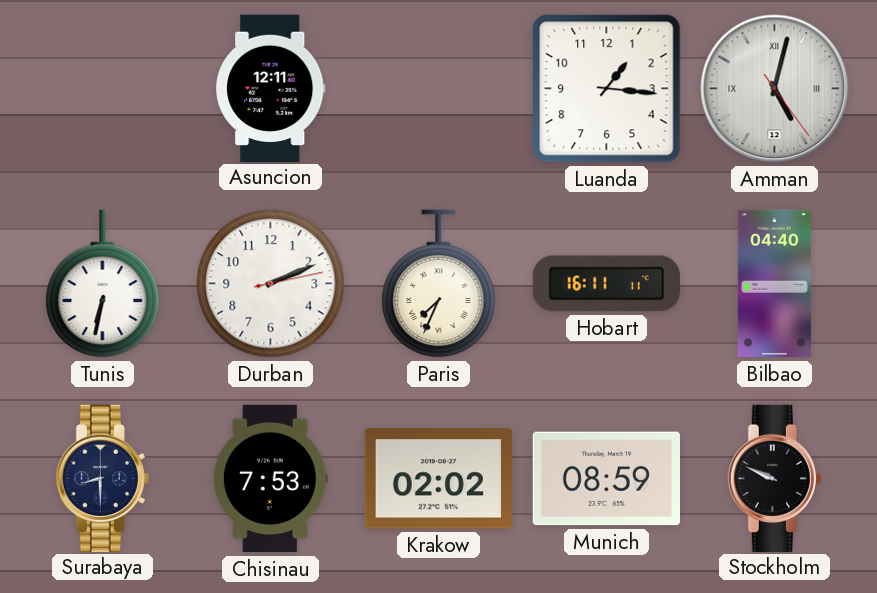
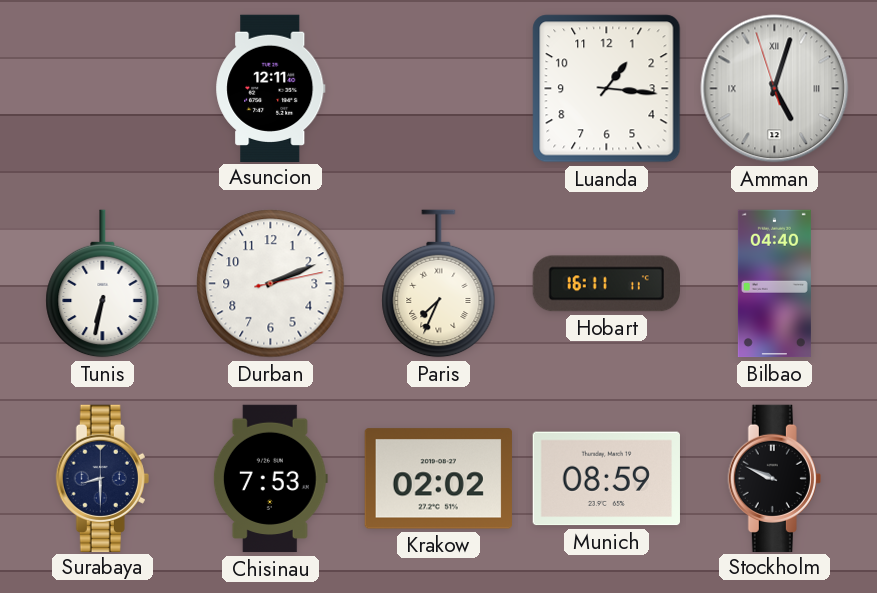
Amman: 5:02:24 -> 5:02:57
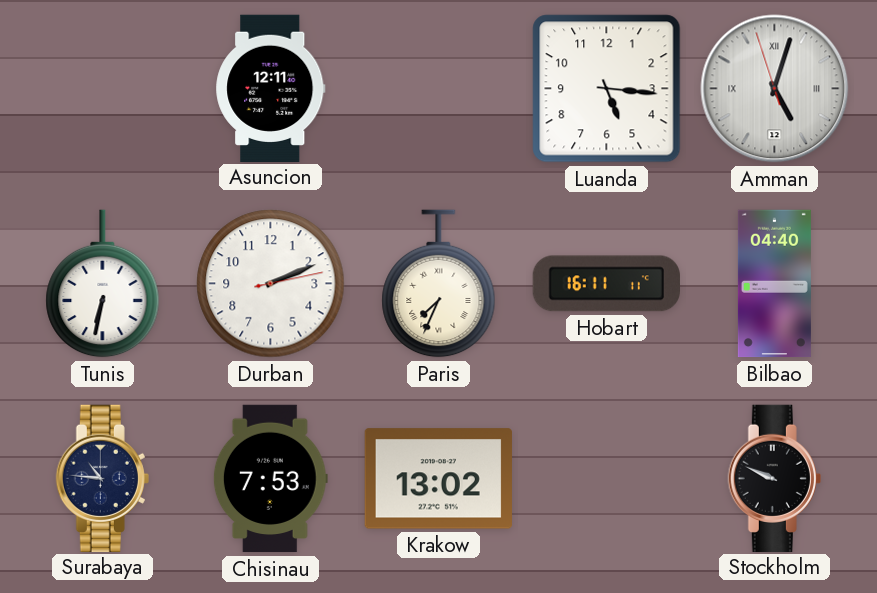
Luanda: 1:16 -> 5:16
Surabaya: 8:30 -> 10:46
Krakow: 02:02 -> 13:02
Munich: 08:59 -> none
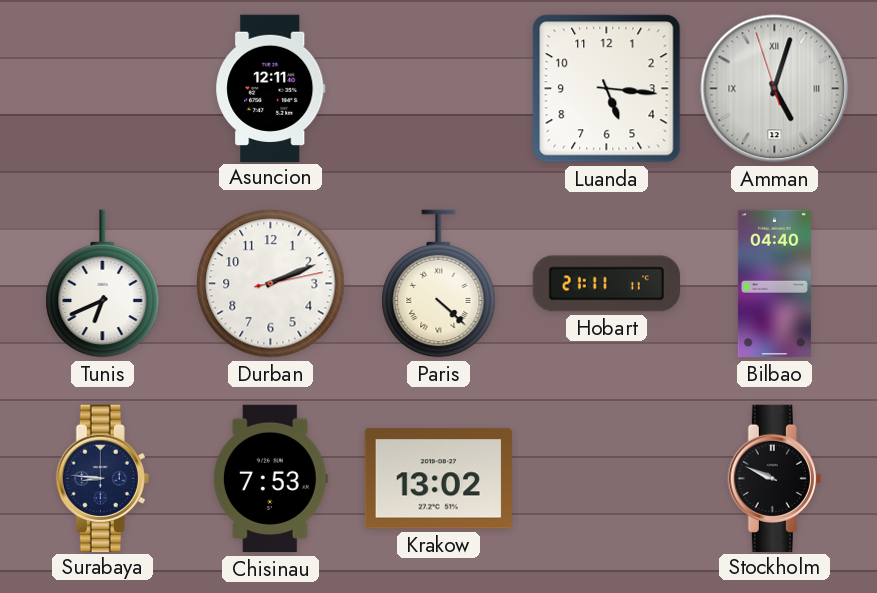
Tunis: 6:32 -> 6:41
Paris: 7:34 -> 4:22
Hobart: 16:11 -> 21:11
Surabaya: 10:46 -> 8:46
